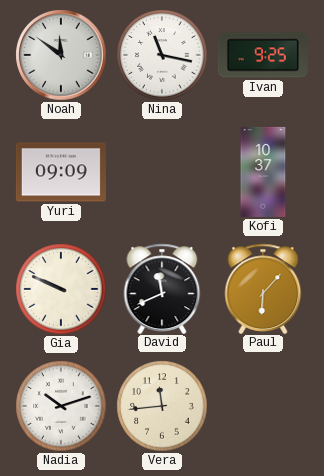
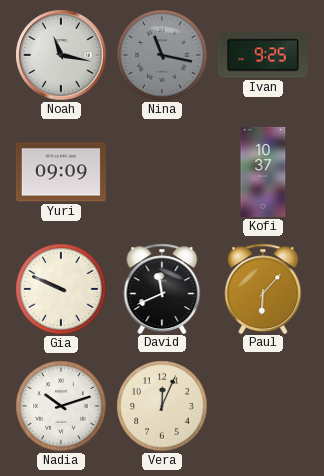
Noah: 11:51 -> 11:17
Nina dial: white -> grey
Vera: 11:44 -> 12:04
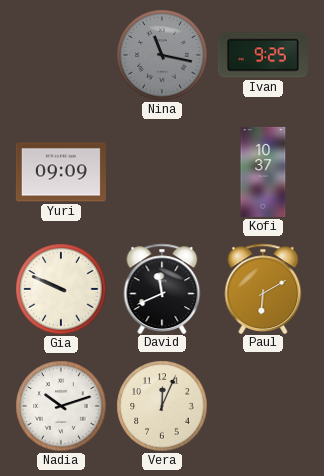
Noah: 11:17 -> none
Paul: 6:07 -> 6:10
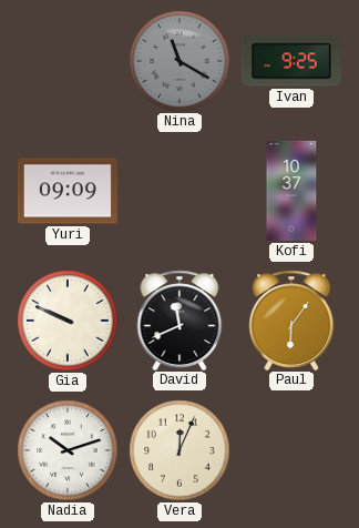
Nina: 11:17 -> 11:20
Paul: 6:10 -> 6:06
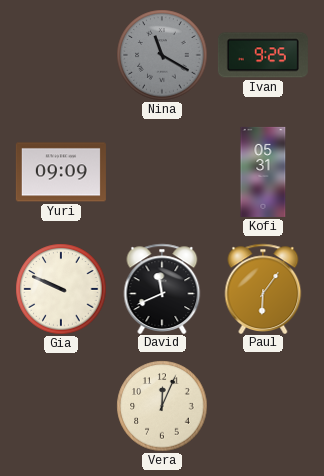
Kofi: 10:37 -> 05:31
Nadia: 10:12 -> none
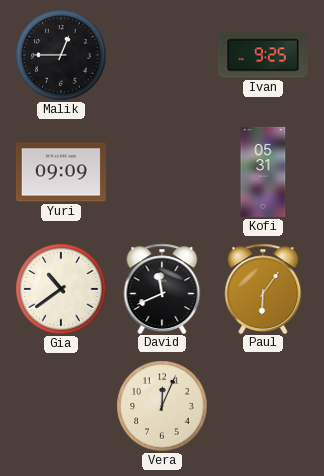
Malik: none -> 12:45
Nina: 11:20 -> none
Gia: 9:49 -> 10:39
